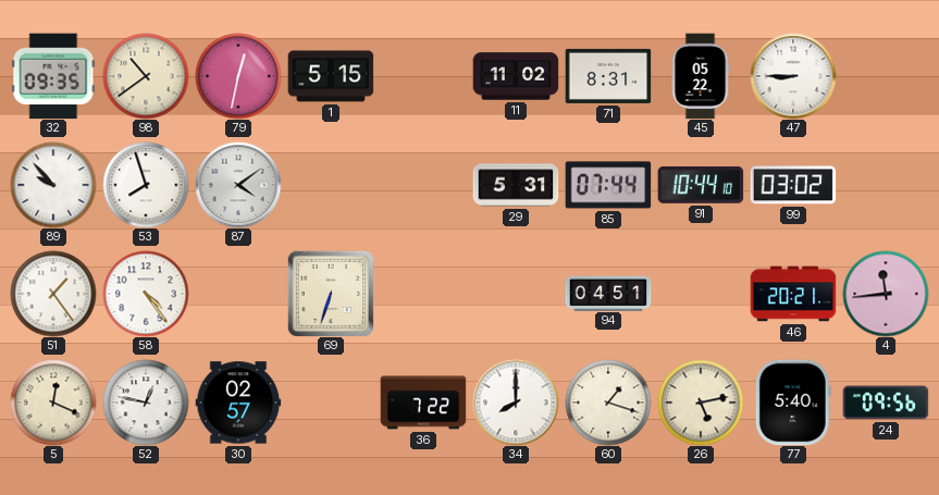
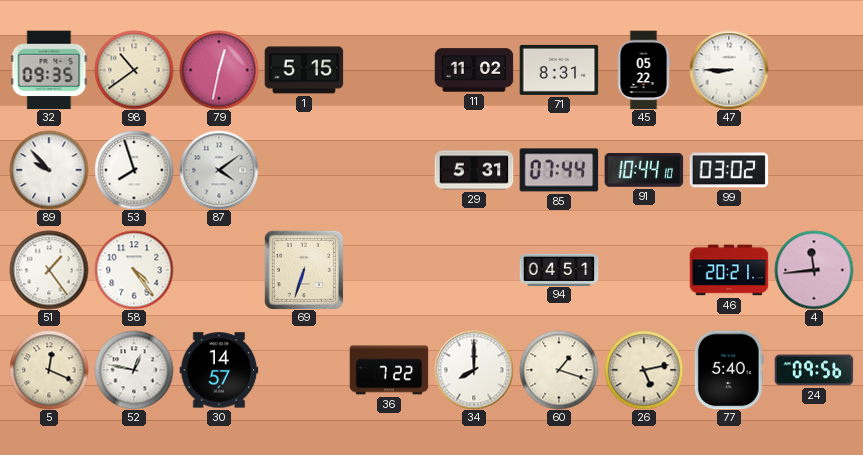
30: 02:57 -> 14:57
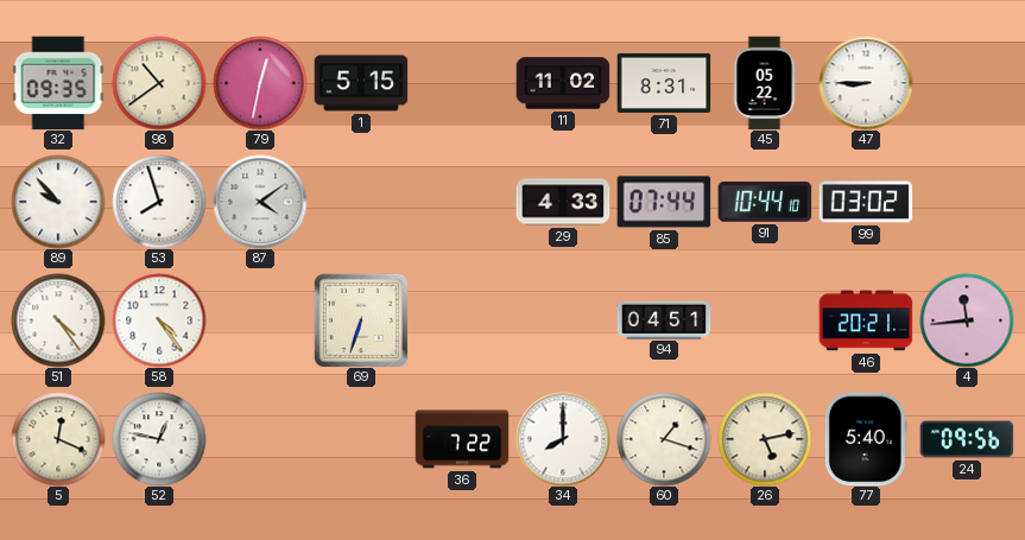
29: 5:31 -> 4:33
51: 1:24 -> 4:24
30: 14:57 -> none
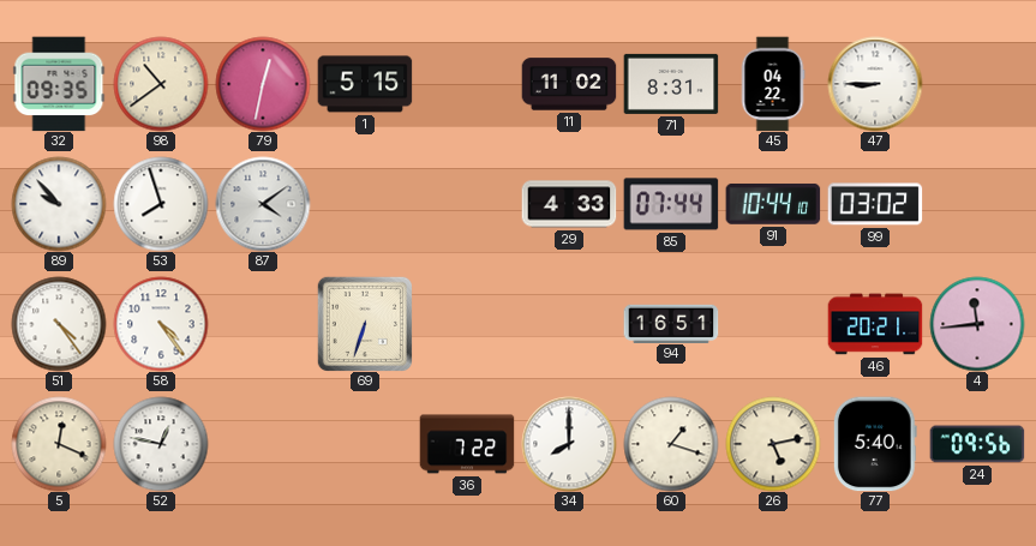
45: 05:22 -> 04:22
94: 04:51 -> 16:51
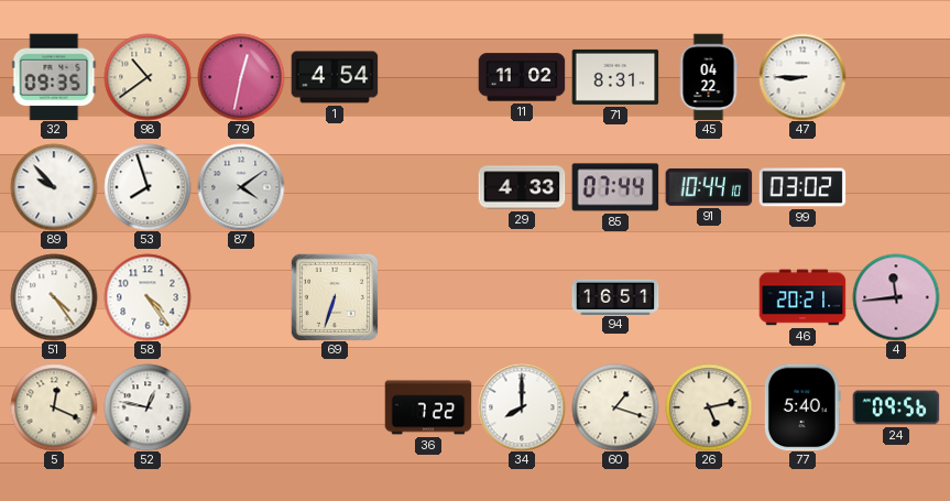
1: 5:15 -> 4:54
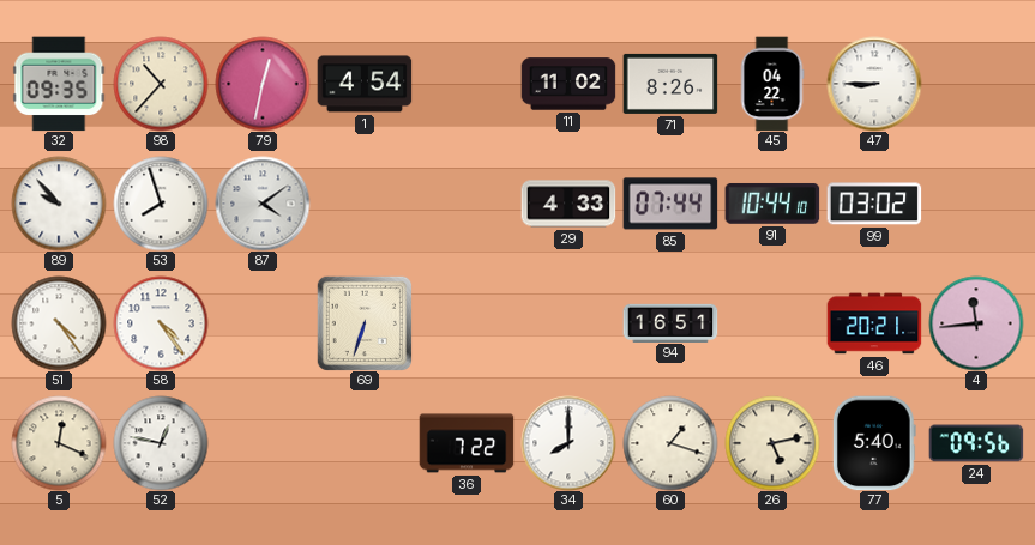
98: 10:39 -> 10:37
71: 8:31 -> 8:26
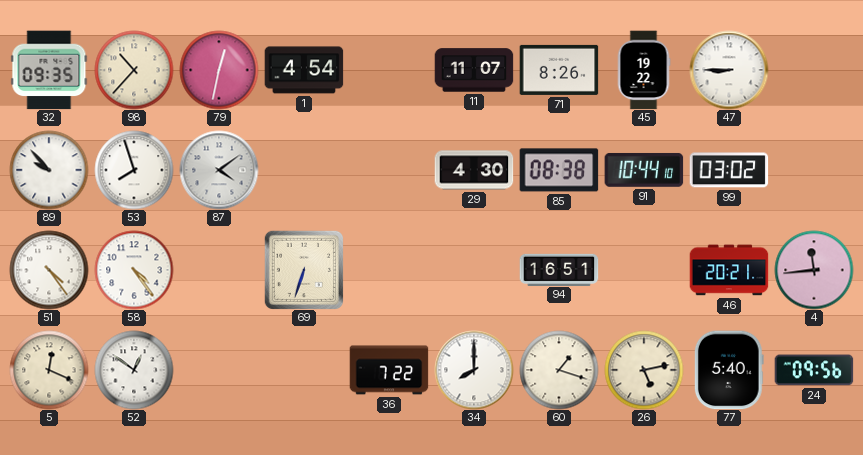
11: 11:02 -> 11:07
45: 04:22 -> 19:22
29: 4:33 -> 4:30
85: 07:44 -> 08:38
52: 12:47 -> 12:51
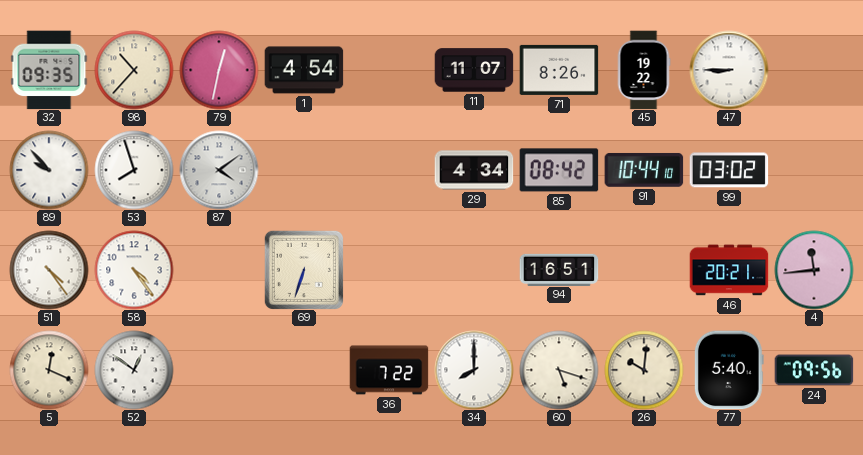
29: 4:30 -> 4:34
85: 08:38 -> 08:42
60: 1:18 -> 5:18
26: 5:13 -> 10:01
